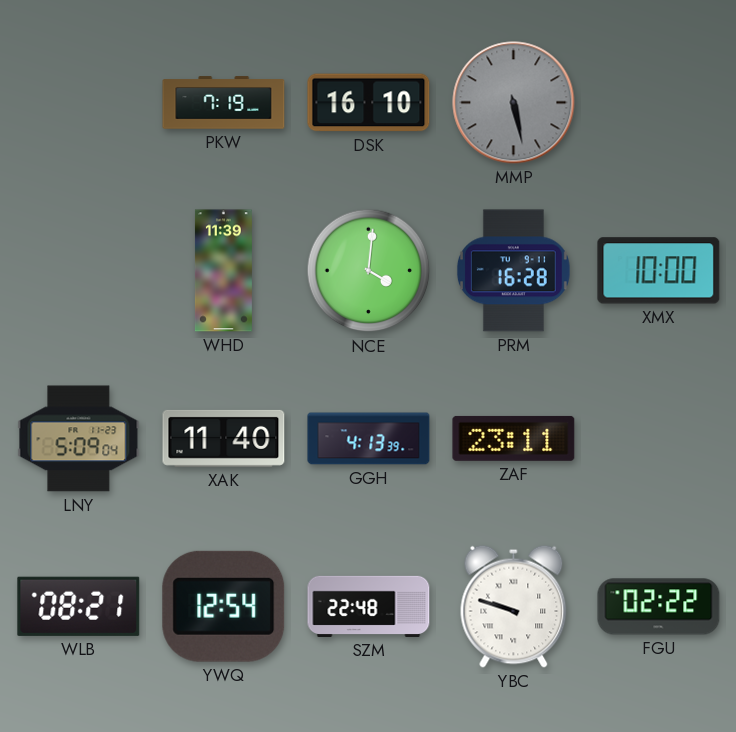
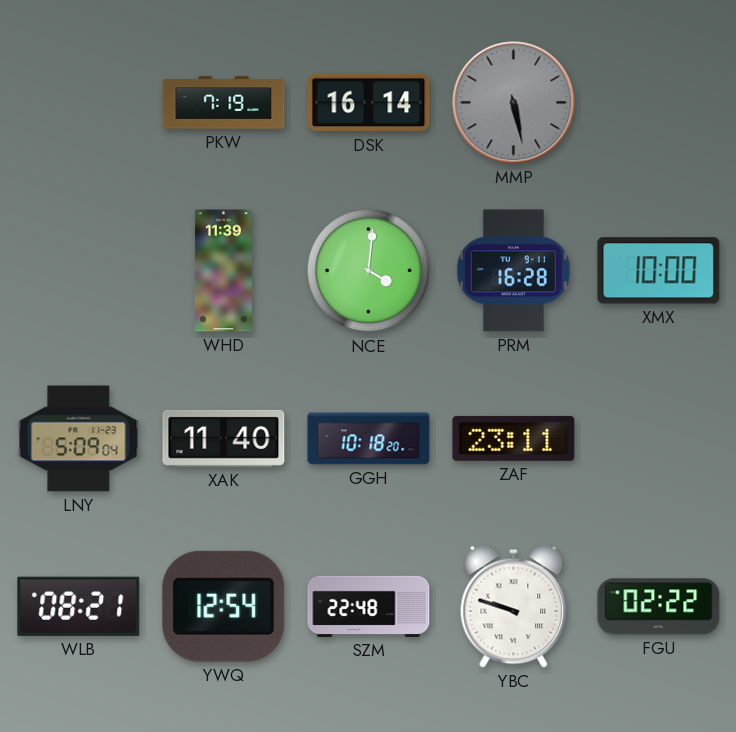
DSK: 16:10 -> 16:14
GGH: 4:13 -> 10:18
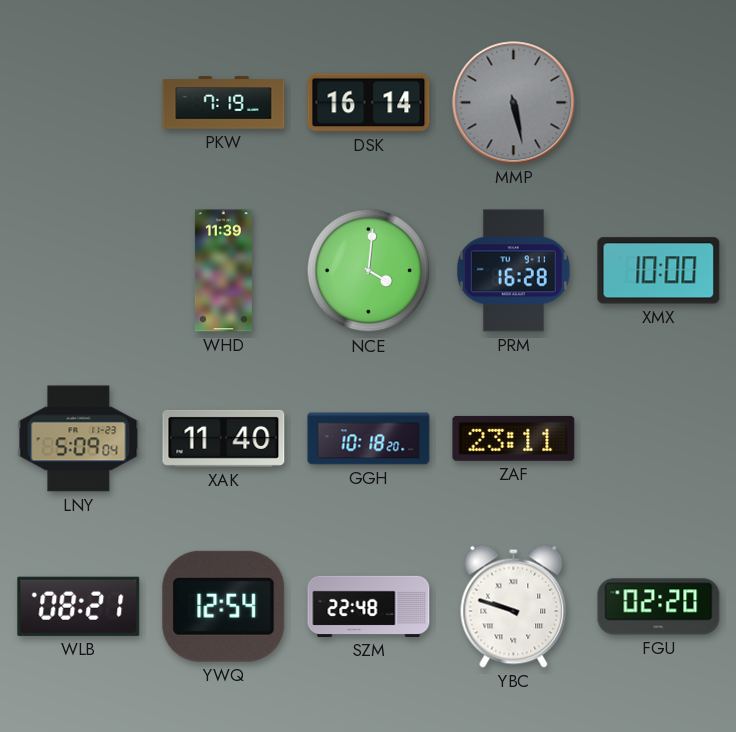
FGU: 02:22 -> 02:20
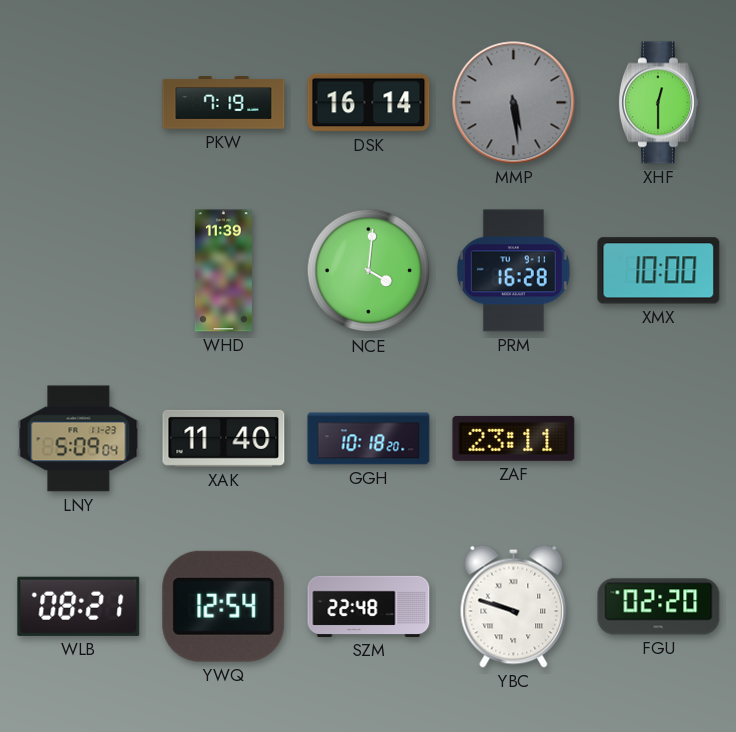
MMP: 5:28 -> 5:29
XHF: none -> 12:30
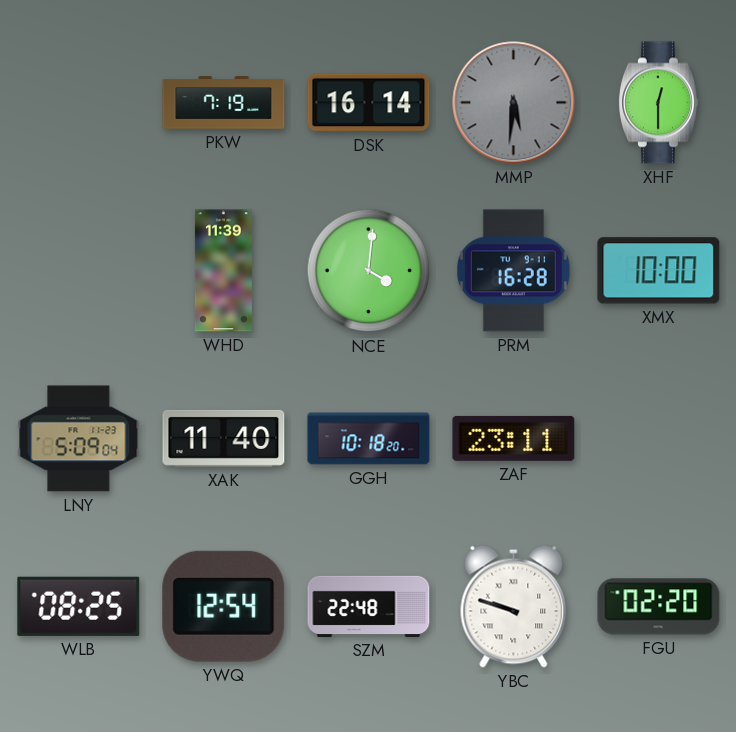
MMP: 5:29 -> 5:31
WLB: 08:21 -> 08:25
